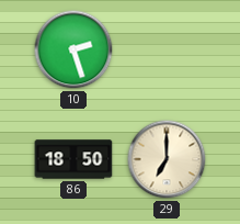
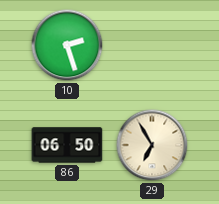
86: 18:50 -> 06:50
29: 7:00 -> 6:55
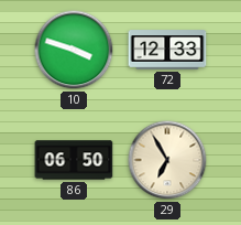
10: 2:27 -> 3:48
72: none -> 12:33
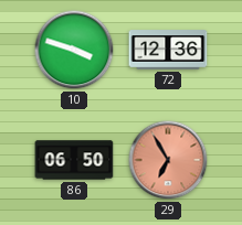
72: 12:33 -> 12:36
29 dial: cream -> salmon
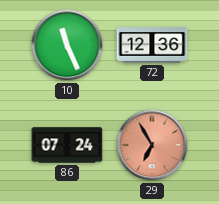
10: 3:48 -> 11:26
86: 06:50 -> 07:24
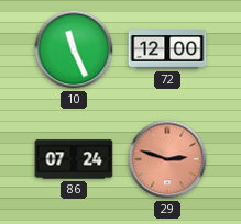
72: 12:36 -> 12:00
29: 6:55 -> 2:48
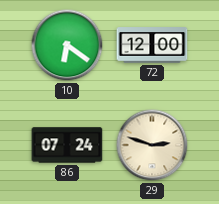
10: 11:26 -> 6:21
29 dial: salmon -> cream
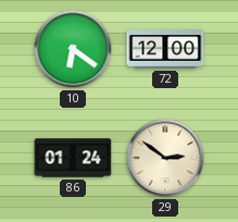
86: 07:24 -> 01:24
29: 2:48 -> 2:51
